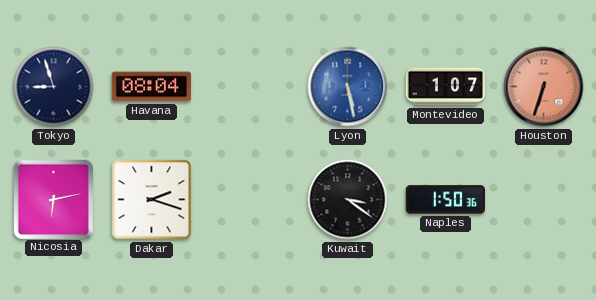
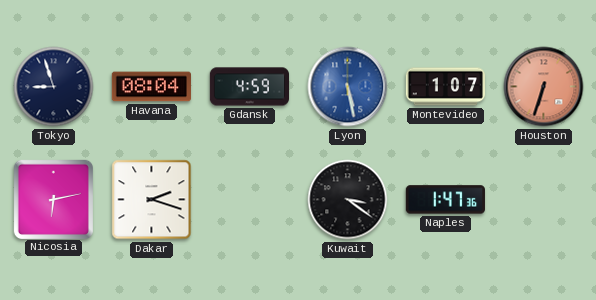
Gdansk: none -> 4:59
Naples: 1:50 -> 1:47
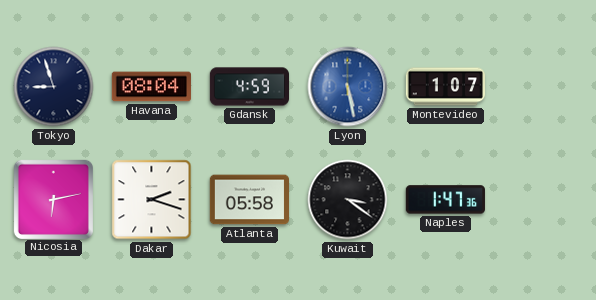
Houston: 6:33 -> none
Atlanta: none -> 05:58
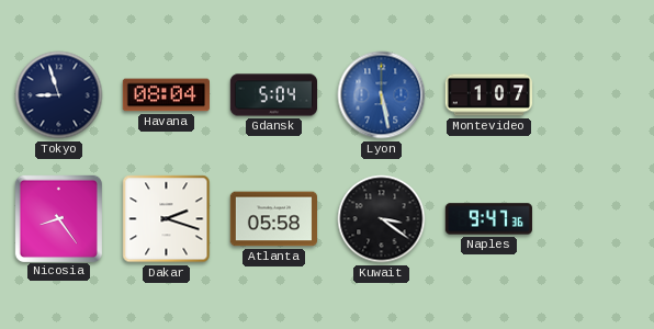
Gdansk: 4:59 -> 5:04
Nicosia: 6:13 -> 8:24
Naples: 1:47 -> 9:47
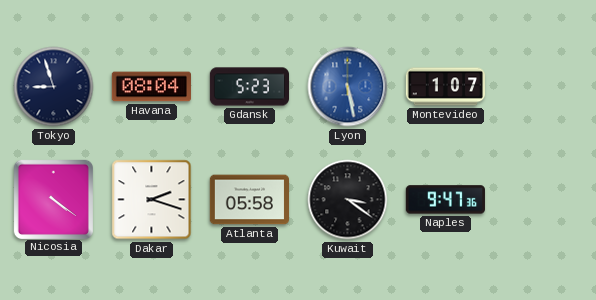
Gdansk: 5:04 -> 5:23
Nicosia: 8:24 -> 4:21
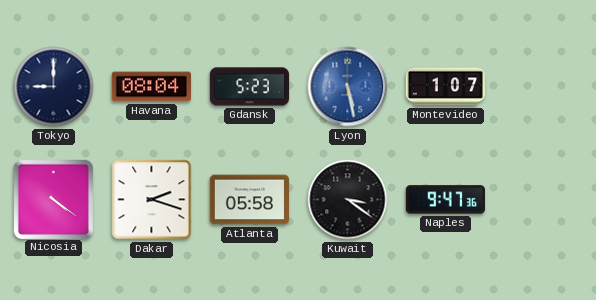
Tokyo: 8:57 -> 9:00
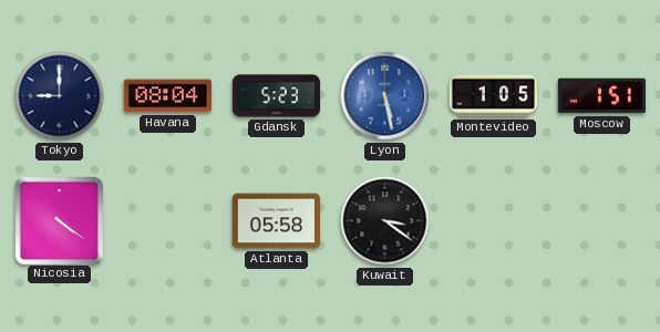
Montevideo: 1:07 -> 1:05
Moscow: none -> 1:51
Dakar: 2:18 -> none
Naples: 9:47 -> none
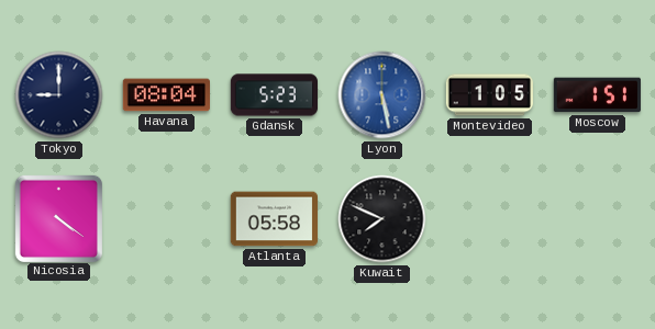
Kuwait: 3:21 -> 7:49
